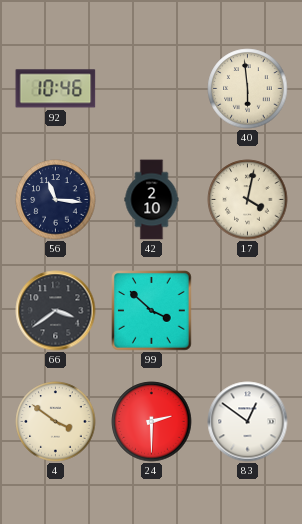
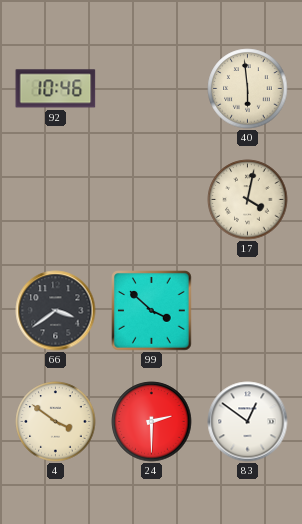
56: 11:16 -> none
42: 2:10 -> none
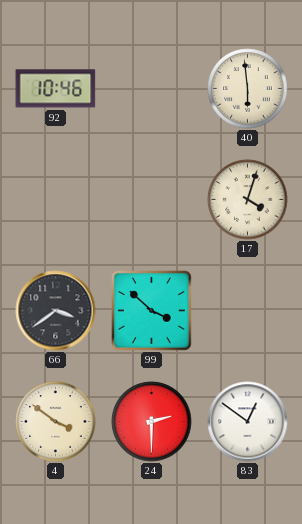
17: 4:02 -> 4:03
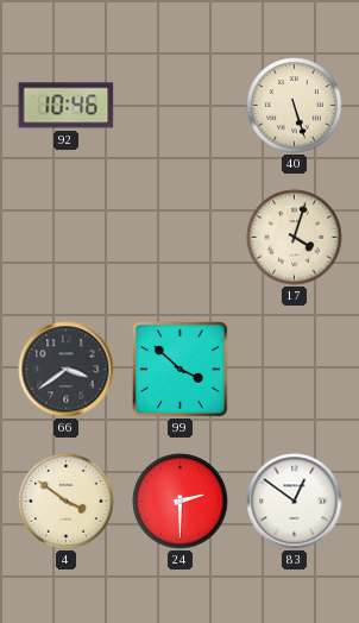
40: 5:59 -> 5:27
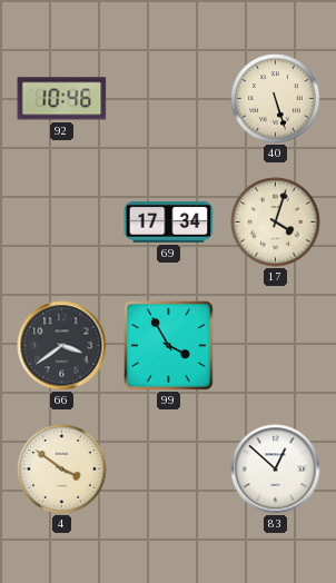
69: none -> 17:34
99: 3:52 -> 3:55
24: 2:30 -> none
83: 12:51 -> 12:52
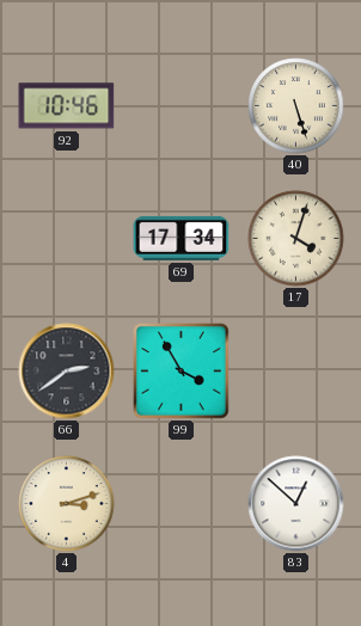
66: 3:39 -> 2:39
4: 3:51 -> 3:12
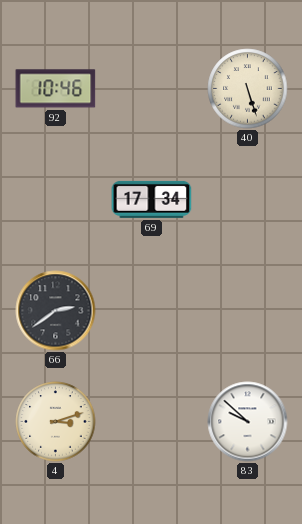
17: 4:03 -> none
99: 3:55 -> none
83: 12:52 -> 9:52
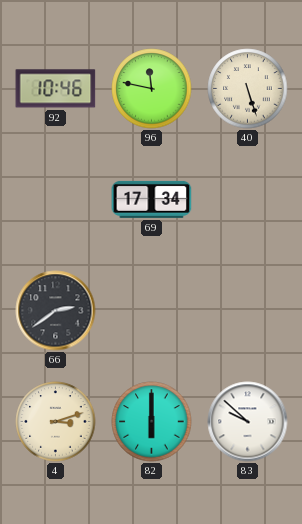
96: none -> 11:47
82: none -> 6:00
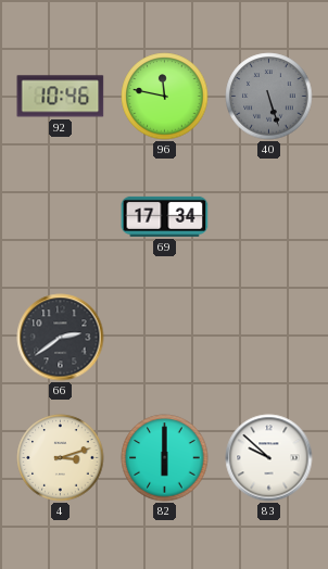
40 dial: cream -> grey
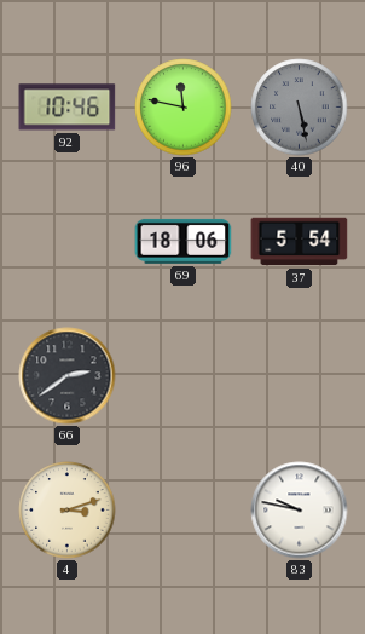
40: 5:27 -> 5:28
69: 17:34 -> 18:06
37: none -> 5:54
82: 6:00 -> none
83: 9:52 -> 9:47
